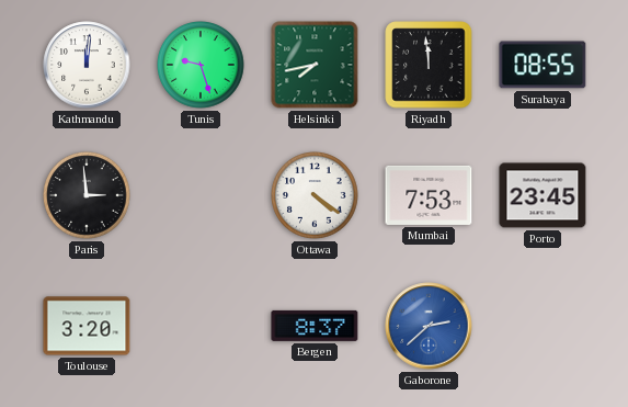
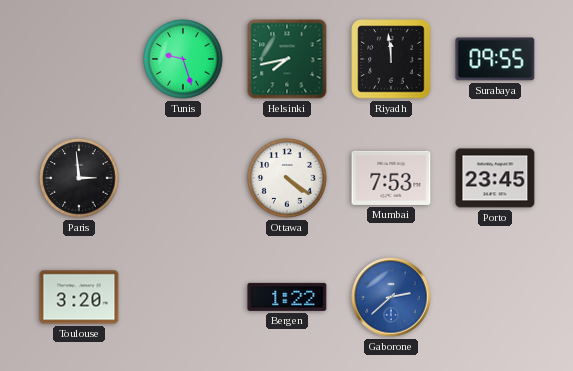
Kathmandu: 12:01 -> none
Surabaya: 08:55 -> 09:55
Bergen: 8:37 -> 1:22
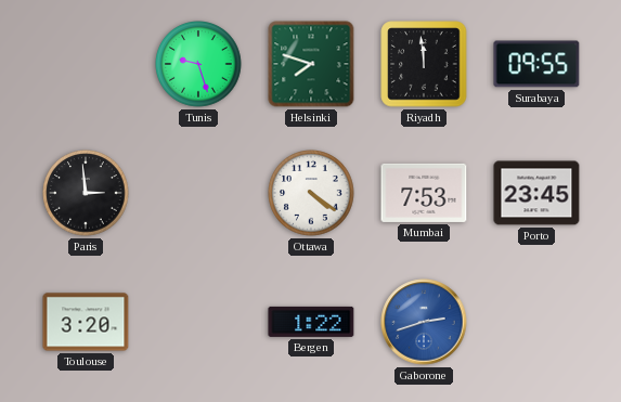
Helsinki: 7:43 -> 7:48
Gaborone: 2:38 -> 2:42
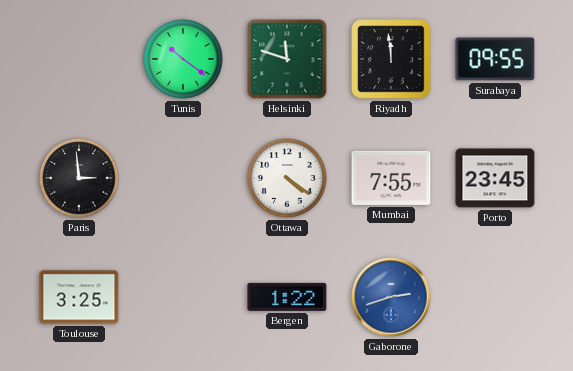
Tunis: 9:27 -> 10:21
Helsinki: 7:48 -> 11:48
Mumbai: 7:53 -> 7:55
Toulouse: 3:20 -> 3:25
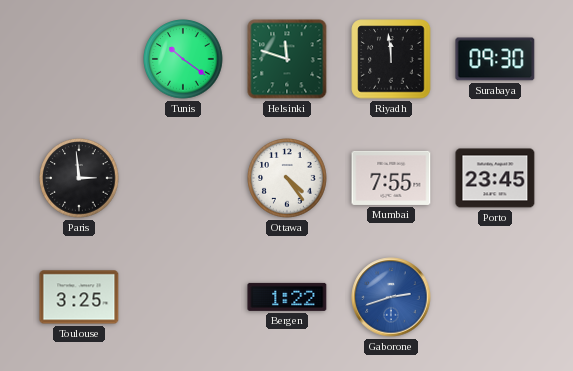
Surabaya: 09:55 -> 09:30
Ottawa: 4:21 -> 4:24
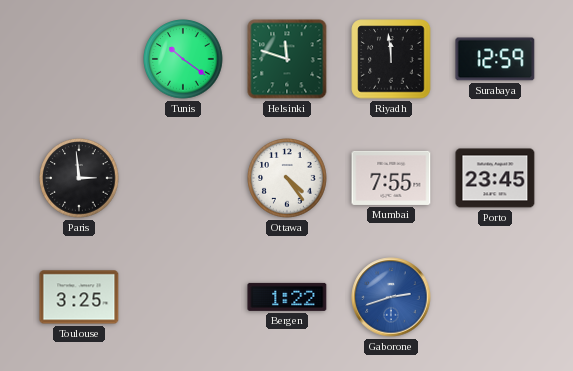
Surabaya: 09:30 -> 12:59
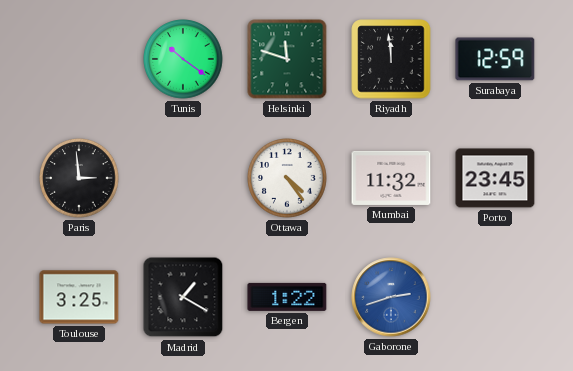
Mumbai: 7:55 -> 11:32
Madrid: none -> 1:20
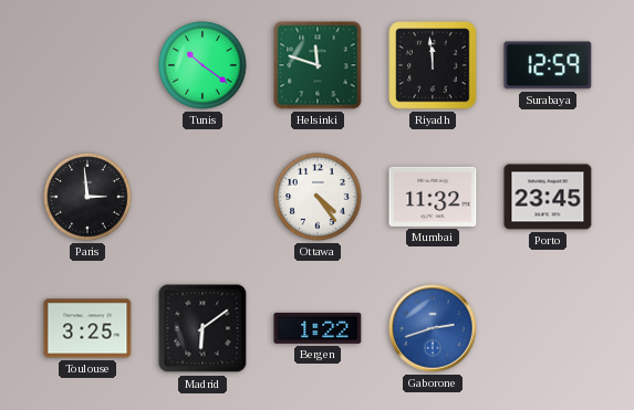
Madrid: 1:20 -> 6:09
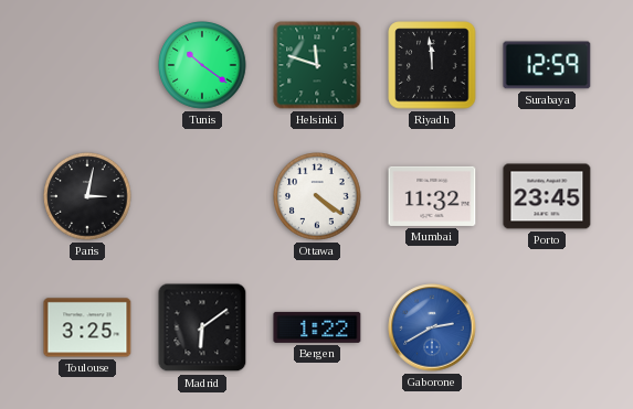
Paris: 2:59 -> 3:02
Ottawa: 4:24 -> 4:21
Gaborone: 2:42 -> 2:40
